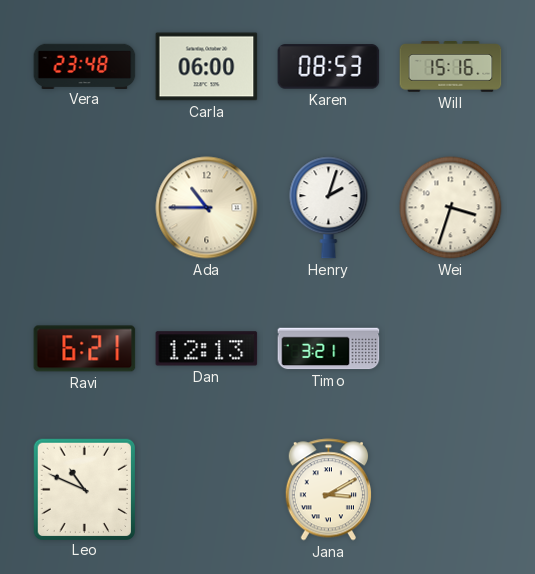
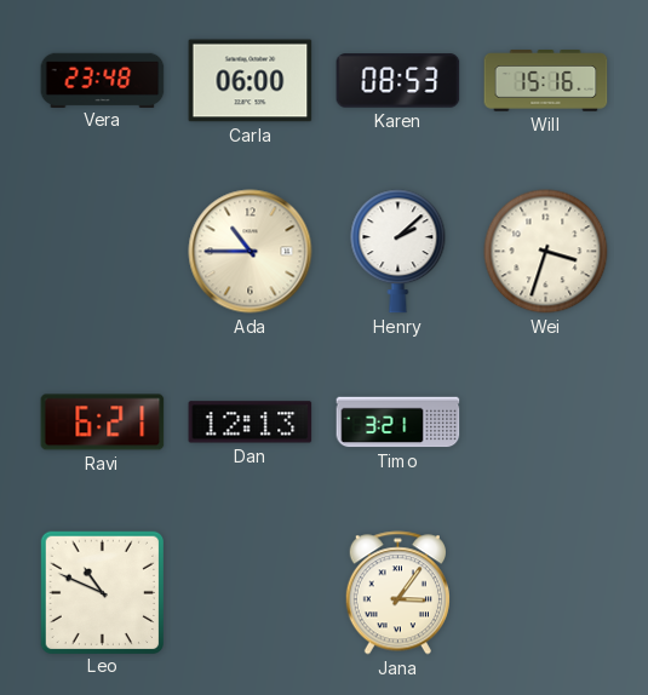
Henry: 2:03 -> 2:08
Jana: 3:10 -> 3:06
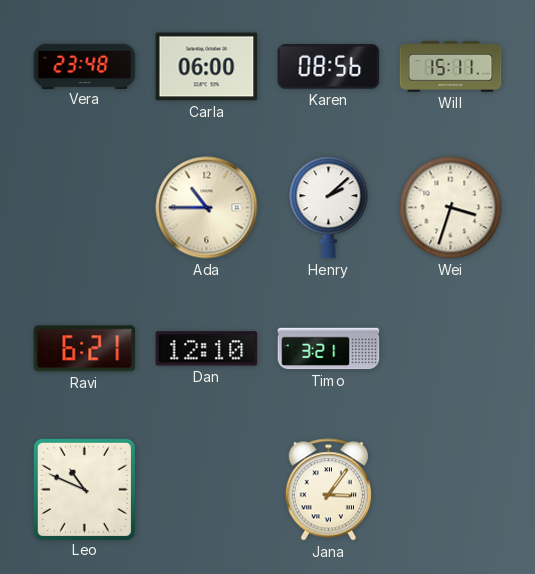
Karen: 08:53 -> 08:56
Will: 15:16 -> 15:11
Dan: 12:13 -> 12:10
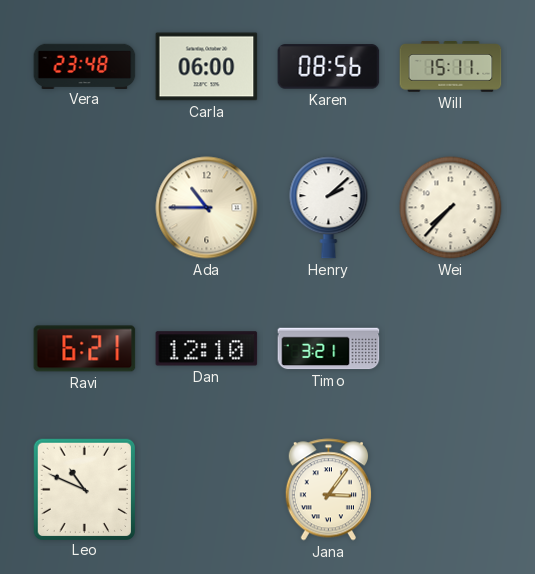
Wei: 3:33 -> 7:37
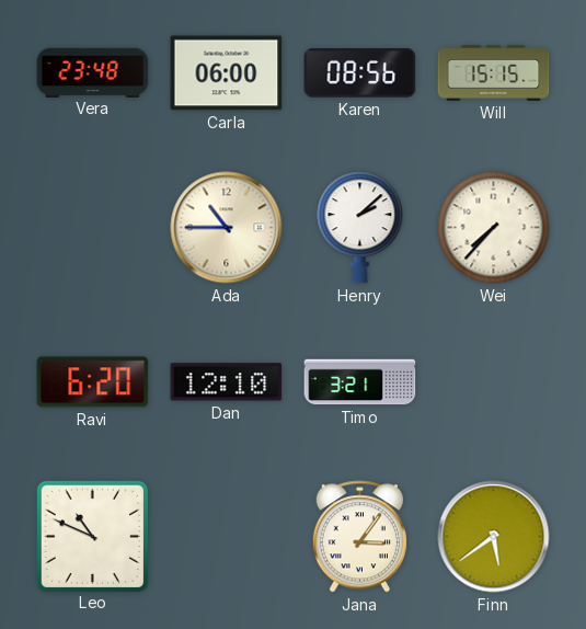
Will: 15:11 -> 15:15
Ravi: 6:21 -> 6:20
Finn: none -> 5:39
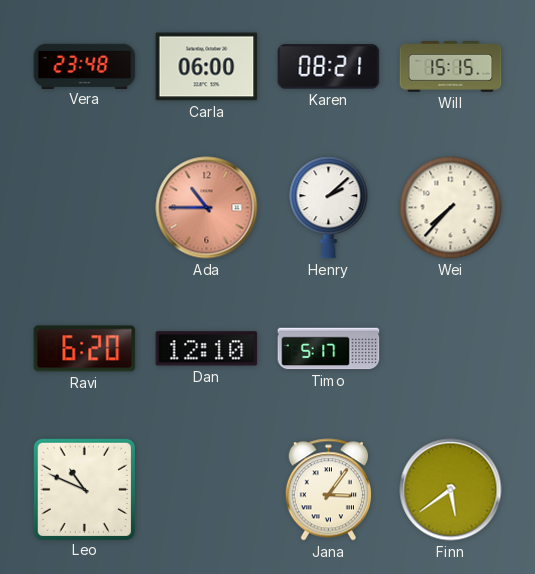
Karen: 08:56 -> 08:21
Ada dial: cream -> salmon
Timo: 3:21 -> 5:17
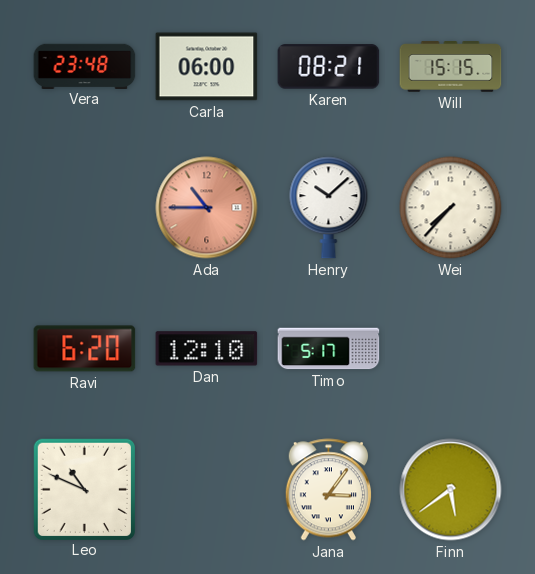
Henry: 2:08 -> 10:08
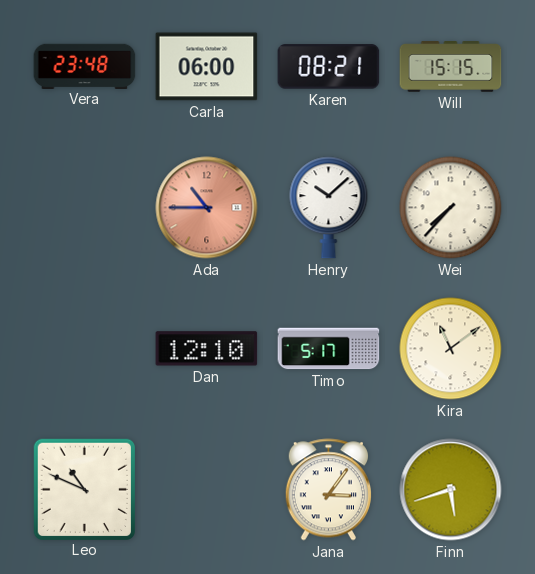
Ravi: 6:20 -> none
Kira: none -> 11:09
Finn: 5:39 -> 5:42
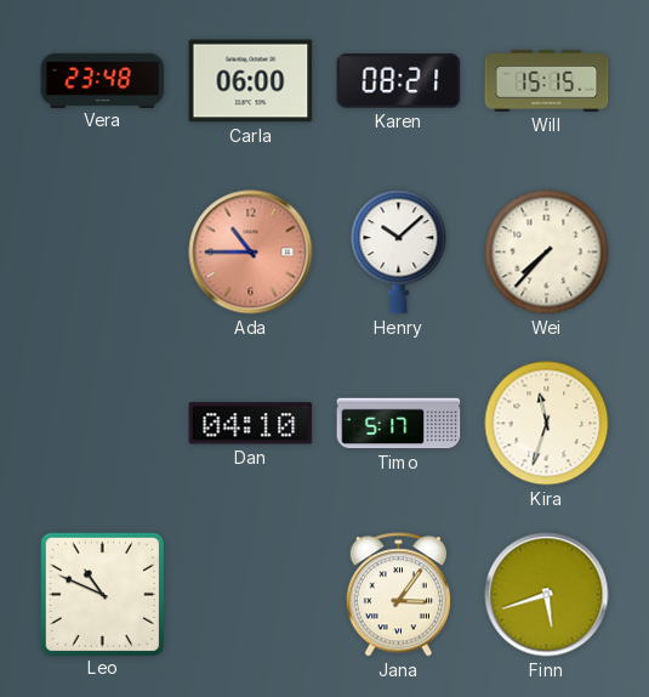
Dan: 12:10 -> 04:10
Kira: 11:09 -> 11:33
